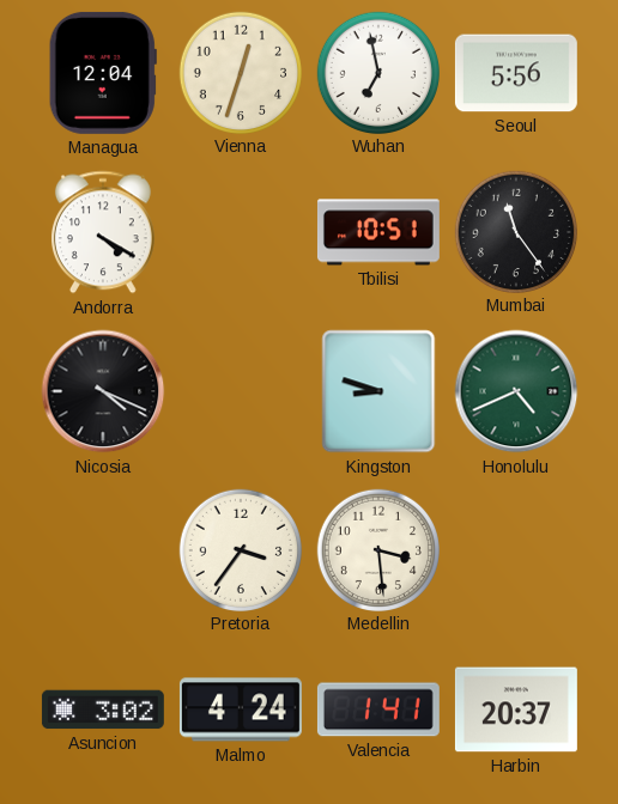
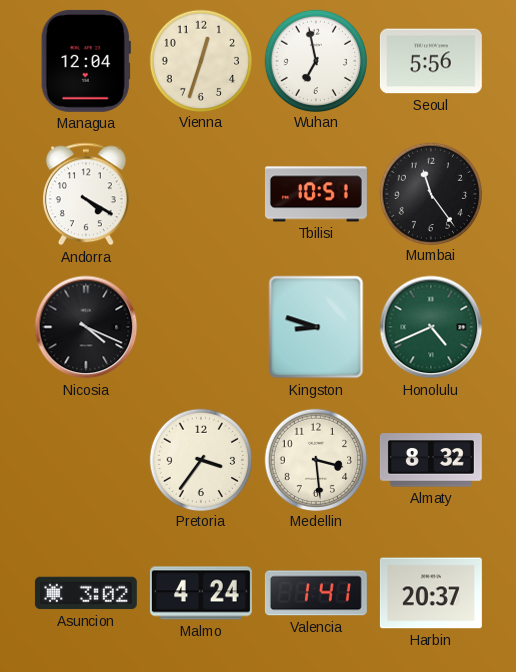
Almaty: none -> 8:32
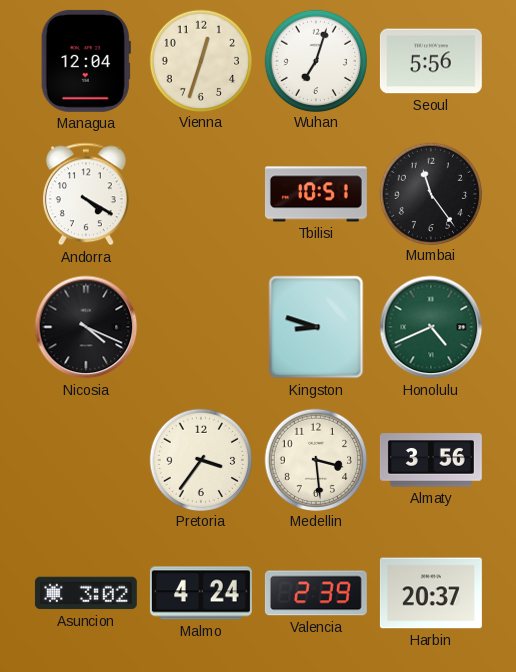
Wuhan: 6:58 -> 7:03
Almaty: 8:32 -> 3:56
Valencia: 1:41 -> 2:39
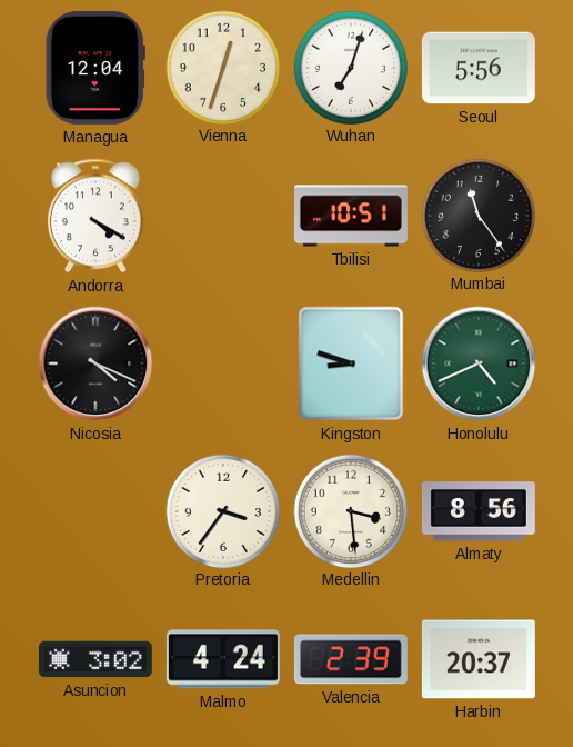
Almaty: 3:56 -> 8:56
